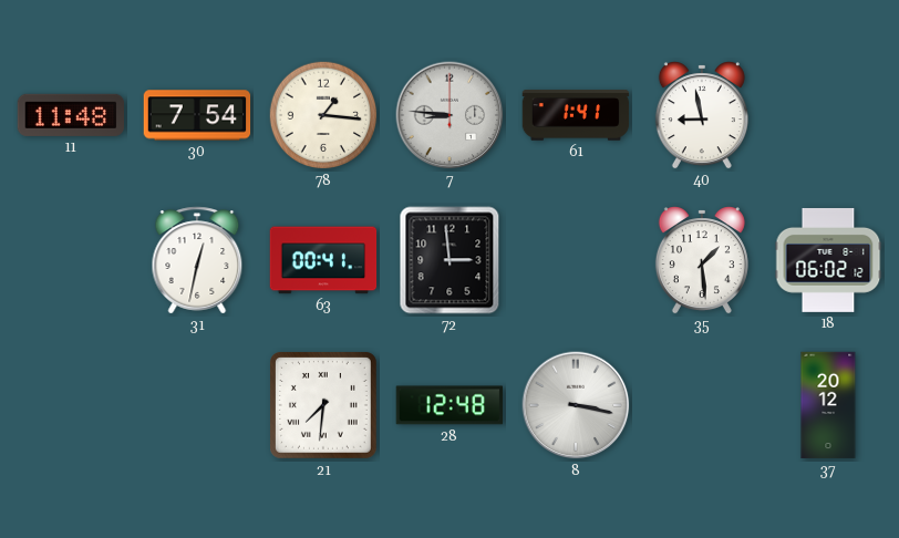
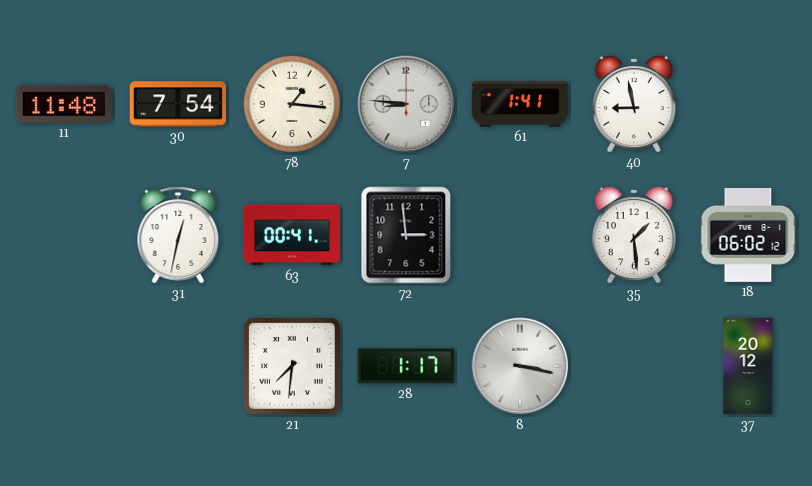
28: 12:48 -> 1:17
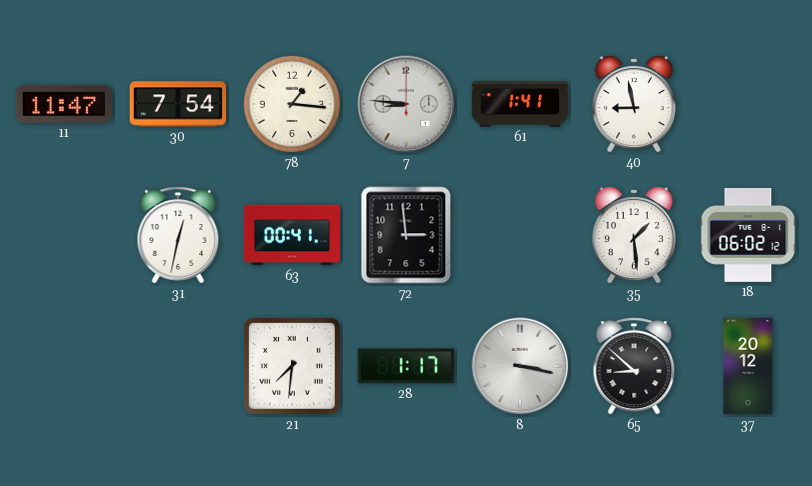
11: 11:48 -> 11:47
65: none -> 8:52
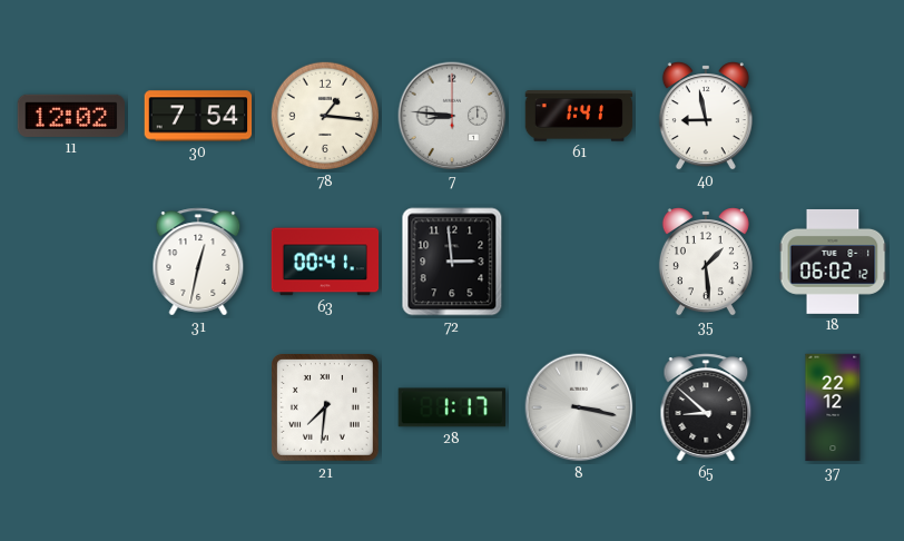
11: 11:47 -> 12:02
37: 20:12 -> 22:12
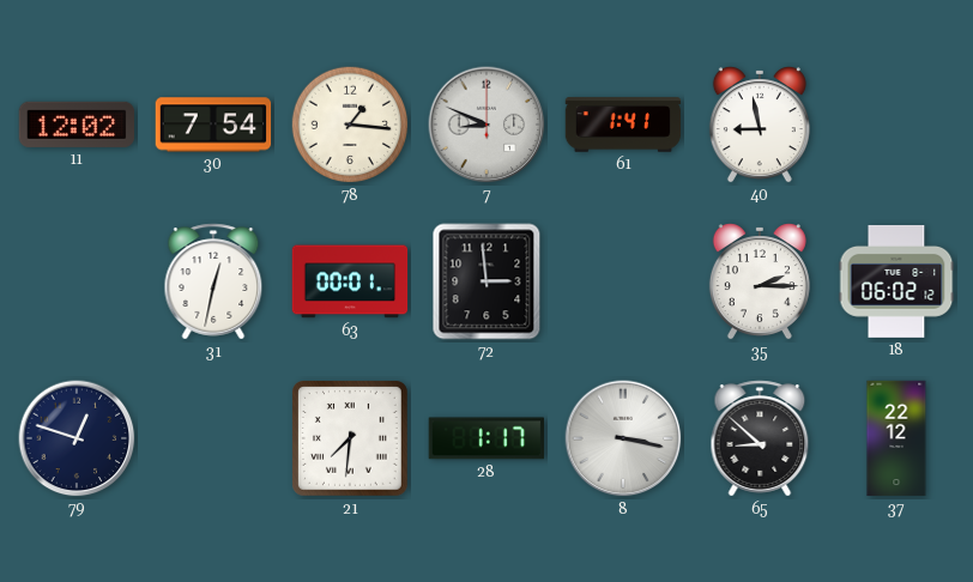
7: 8:46 -> 8:49
63: 00:41 -> 00:01
35: 1:29 -> 2:15
79: none -> 12:48
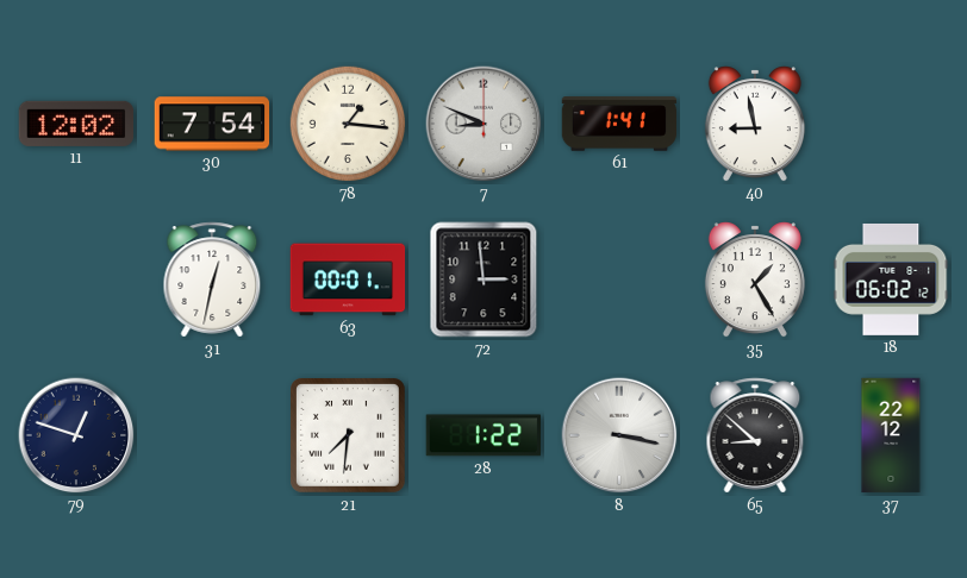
35: 2:15 -> 1:25
28: 1:17 -> 1:22
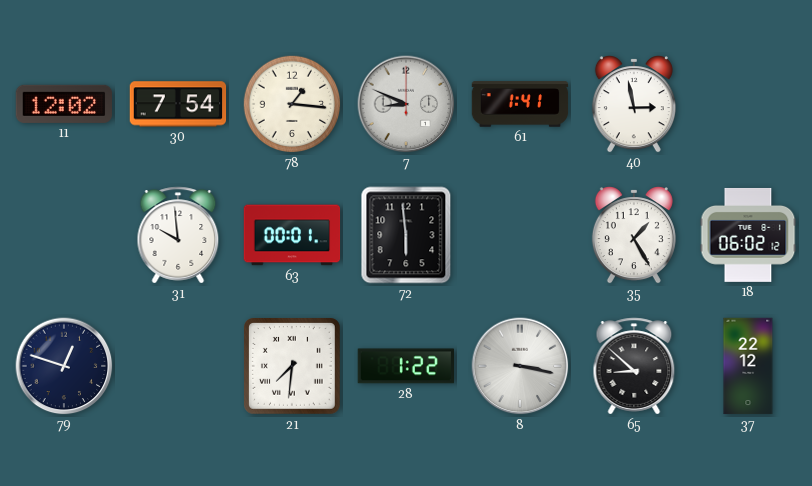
40: 8:58 -> 2:58
31: 12:32 -> 9:59
72: 2:59 -> 5:59
